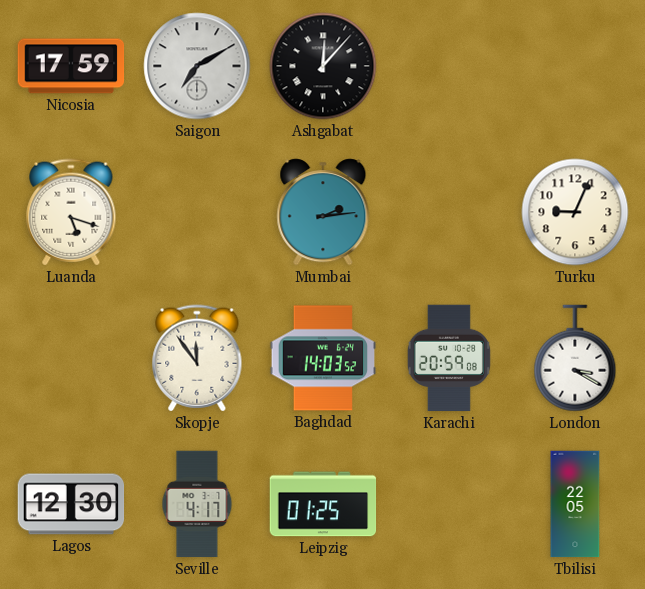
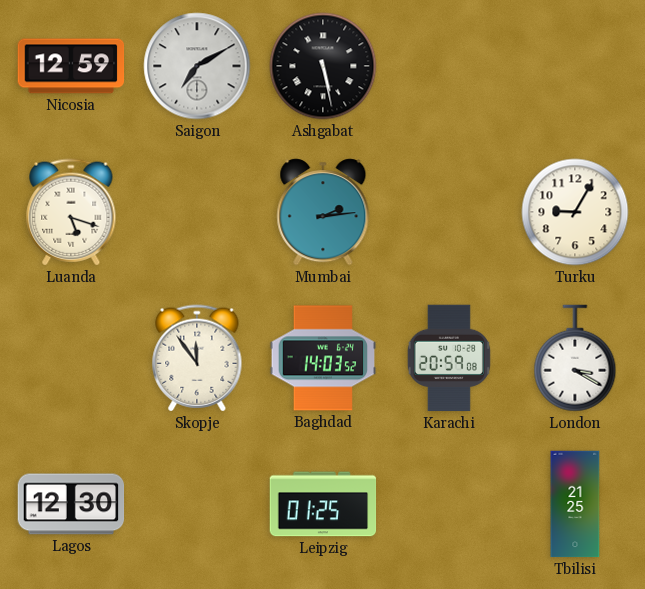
Nicosia: 17:59 -> 12:59
Ashgabat: 12:07 -> 5:28
Turku: 9:04 -> 9:05
Seville: 4:17 -> none
Tbilisi: 22:05 -> 21:25
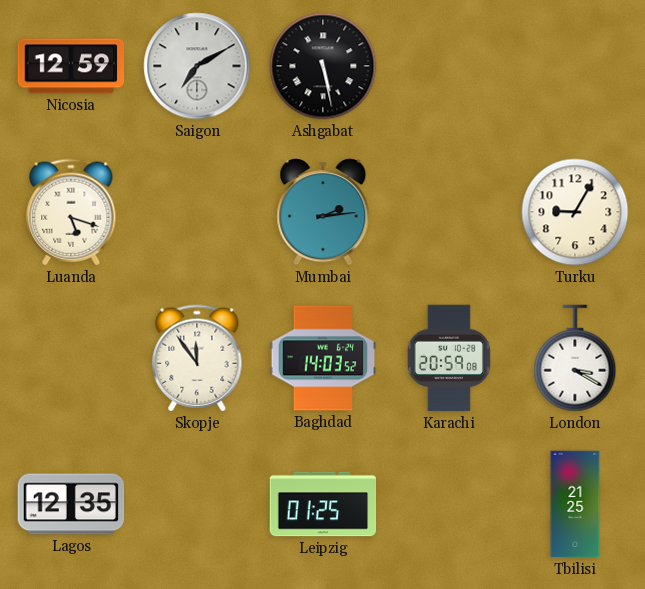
Lagos: 12:30 -> 12:35
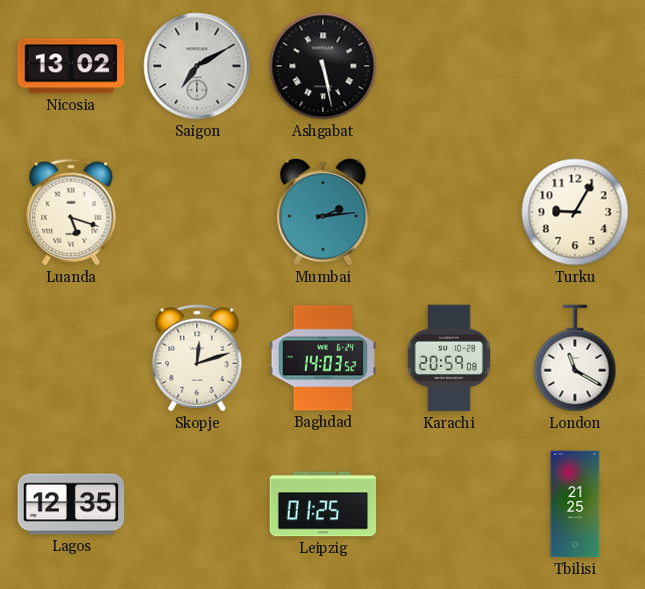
Nicosia: 12:59 -> 13:02
Skopje: 11:54 -> 12:12
London: 3:20 -> 11:20
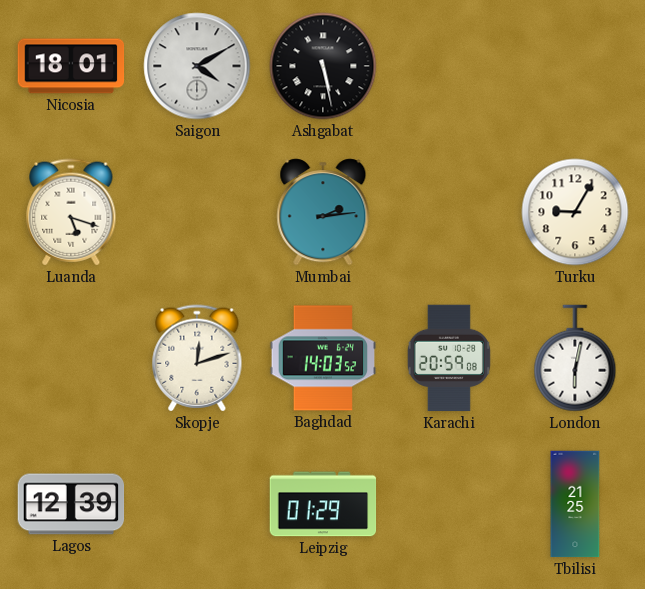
Nicosia: 13:02 -> 18:01
Saigon: 7:10 -> 4:10
London: 11:20 -> 6:02
Lagos: 12:35 -> 12:39
Leipzig: 01:25 -> 01:29
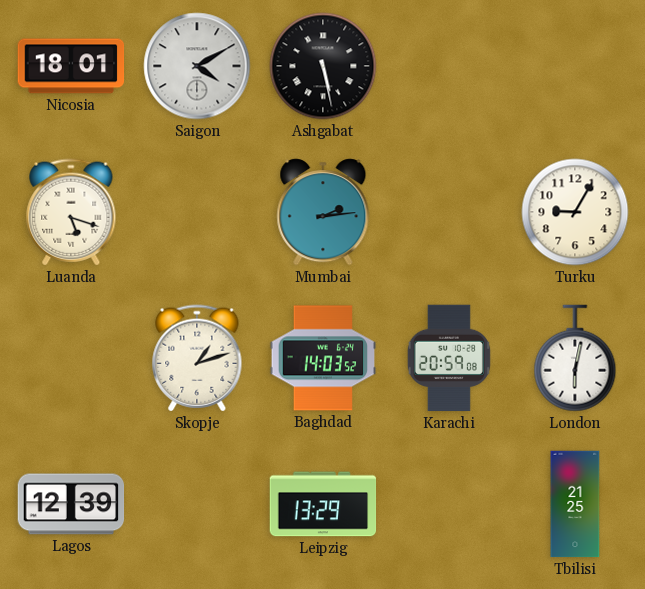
Skopje: 12:12 -> 1:12
Leipzig: 01:29 -> 13:29
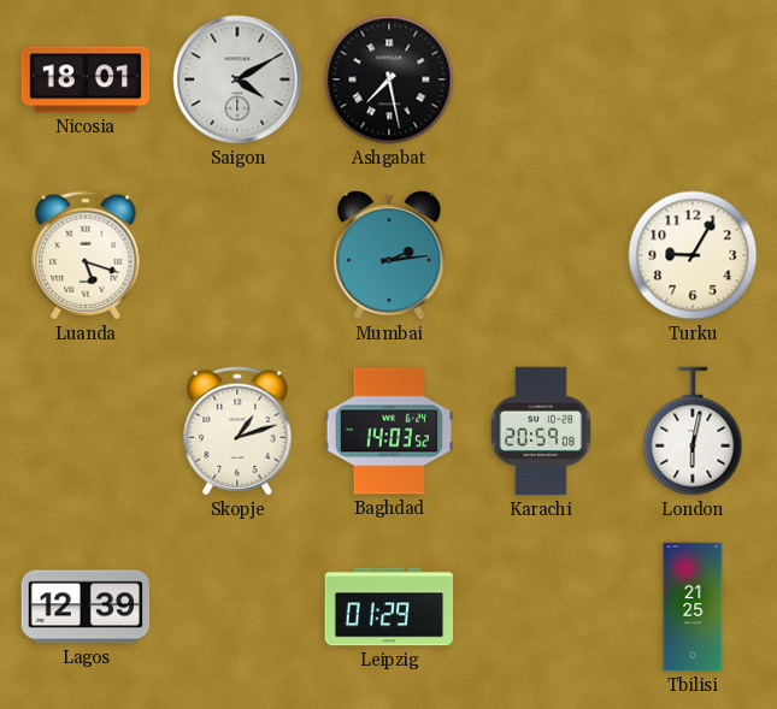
Ashgabat: 5:28 -> 7:28
Leipzig: 13:29 -> 01:29
